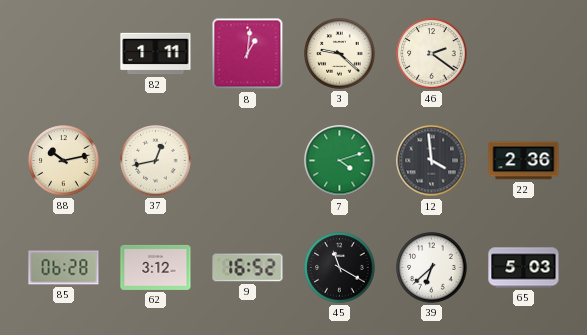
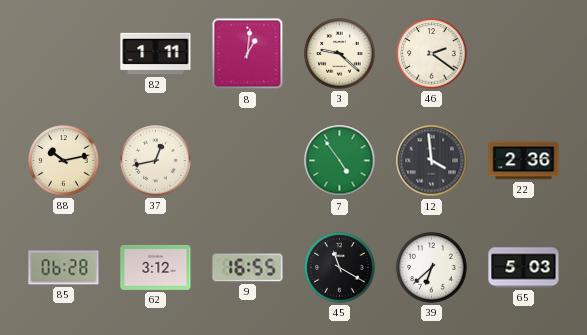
7: 4:12 -> 4:54
9: 16:52 -> 16:55
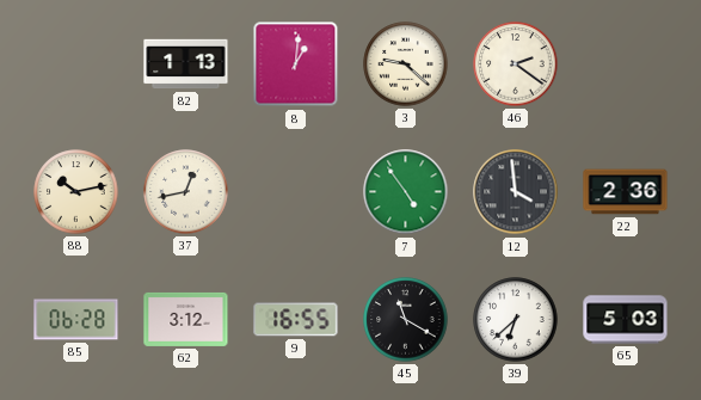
82: 1:11 -> 1:13
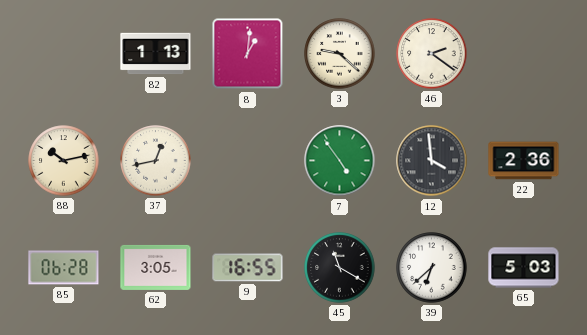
62: 3:12 -> 3:05
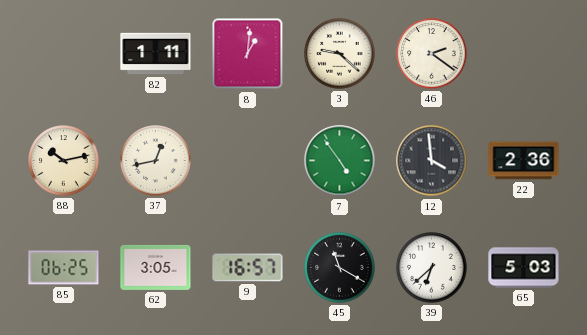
82: 1:13 -> 1:11
85: 06:28 -> 06:25
9: 16:55 -> 16:57
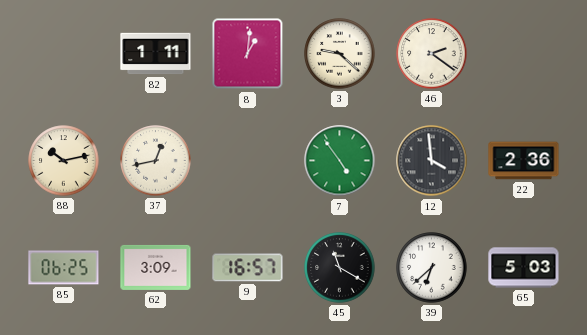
62: 3:05 -> 3:09
